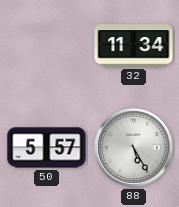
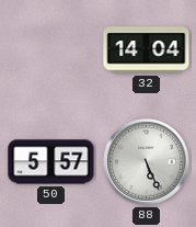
32: 11:34 -> 14:04
88: 5:25 -> 5:26
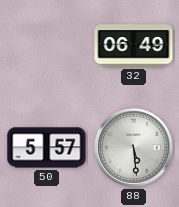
32: 14:04 -> 06:49
88: 5:26 -> 5:29
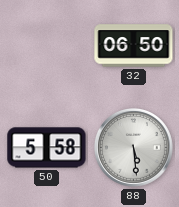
32: 06:49 -> 06:50
50: 5:57 -> 5:58
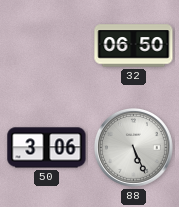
50: 5:58 -> 3:06
88: 5:29 -> 5:26
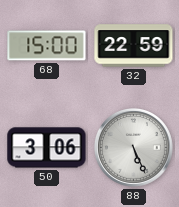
68: none -> 15:00
32: 06:50 -> 22:59
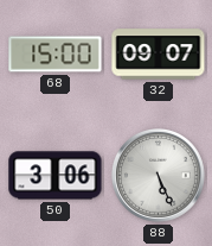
32: 22:59 -> 09:07
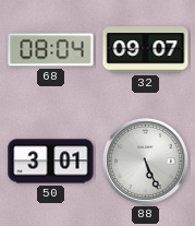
68: 15:00 -> 08:04
50: 3:06 -> 3:01
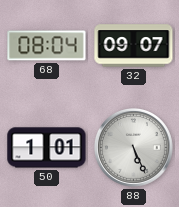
50: 3:01 -> 1:01
